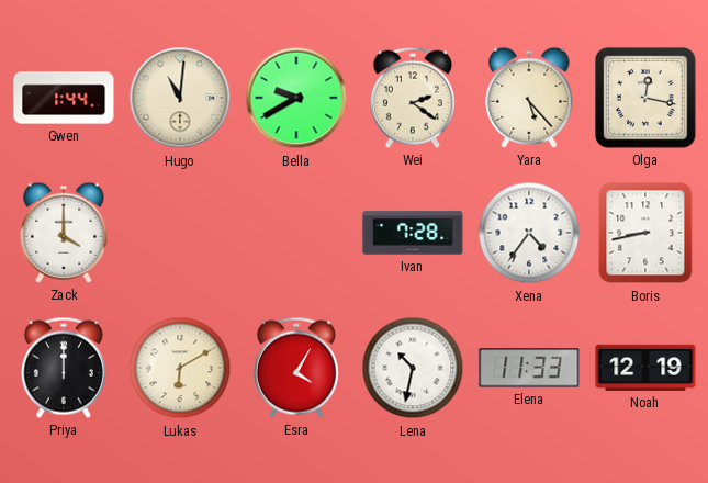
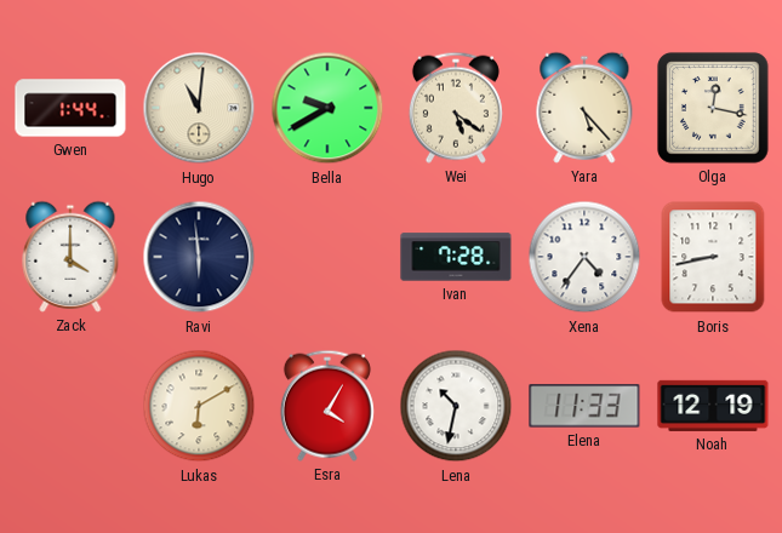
Wei: 2:21 -> 5:21
Ravi: none -> 5:59
Priya: 12:00 -> none
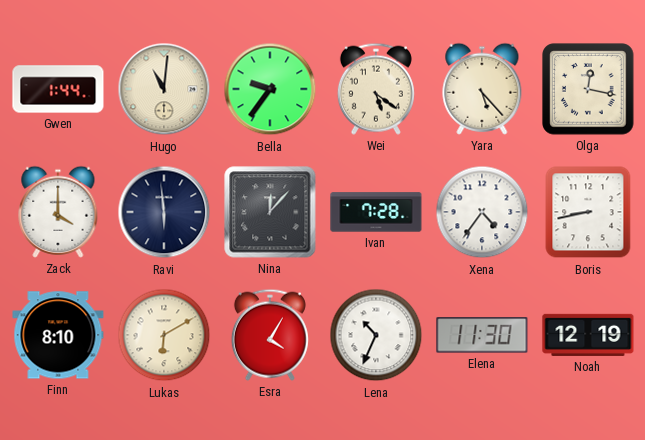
Bella: 9:40 -> 9:36
Nina: none -> 12:07
Finn: none -> 8:10
Lena: 10:32 -> 10:34
Elena: 11:33 -> 11:30
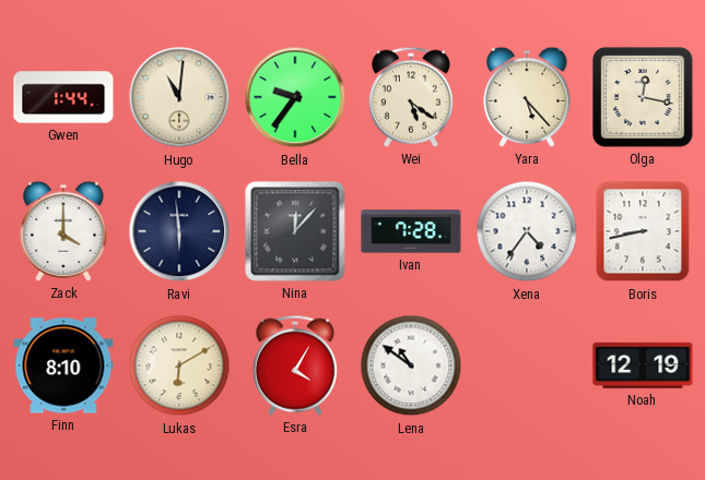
Lena: 10:34 -> 10:51
Elena: 11:30 -> none
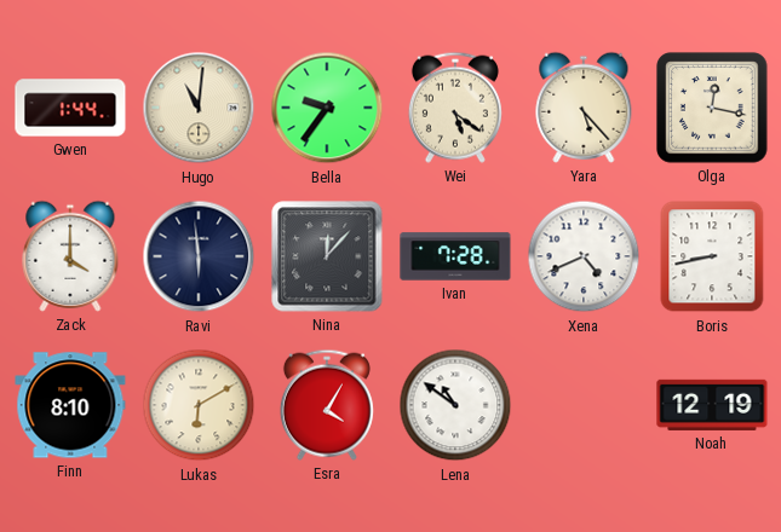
Xena: 4:36 -> 4:41
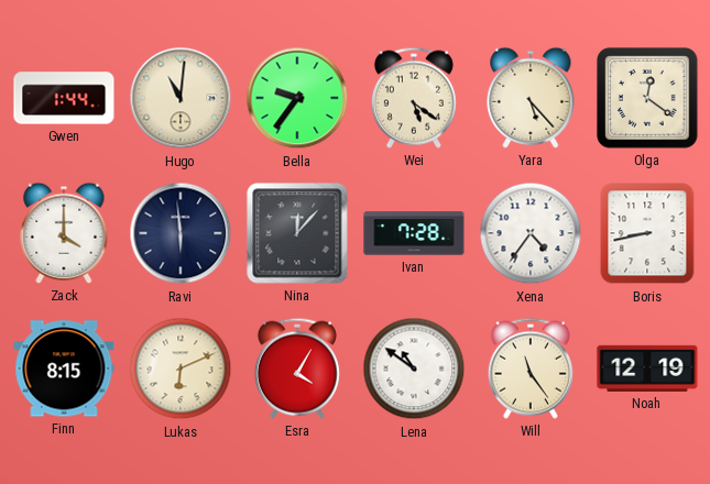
Olga: 12:17 -> 12:21
Xena: 4:41 -> 4:36
Finn: 8:10 -> 8:15
Lukas: 6:10 -> 6:11
Will: none -> 11:24
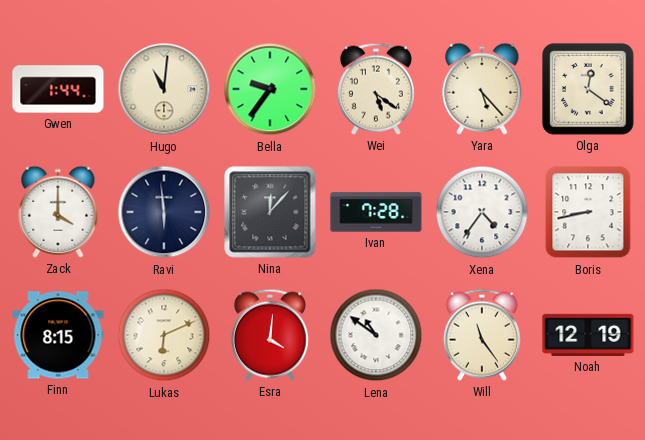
Esra: 4:05 -> 4:01
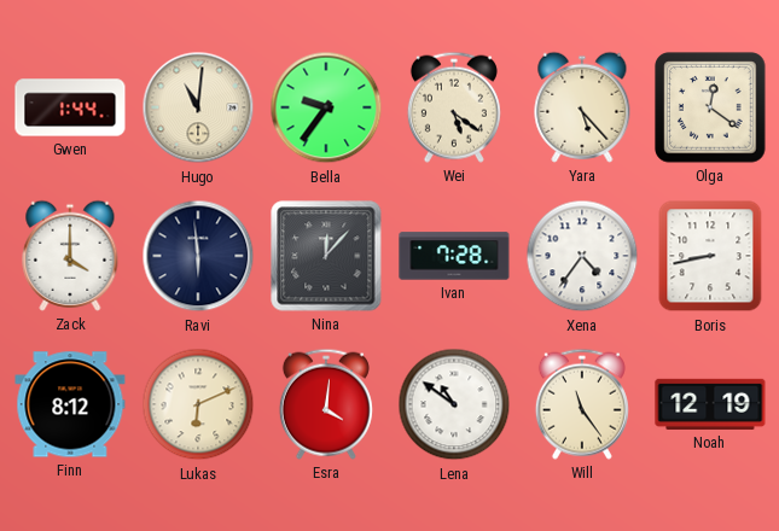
Finn: 8:15 -> 8:12
